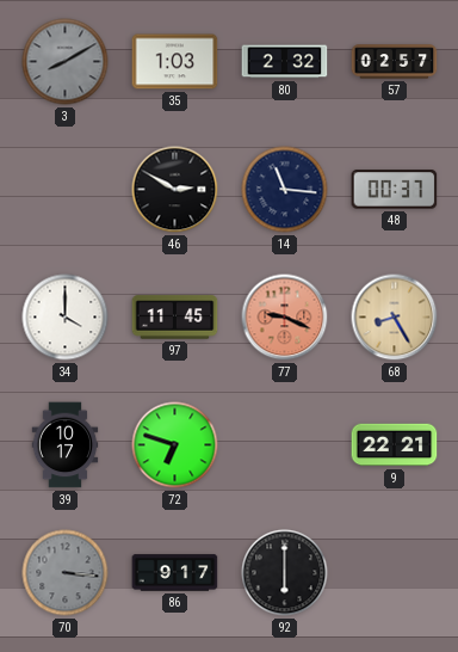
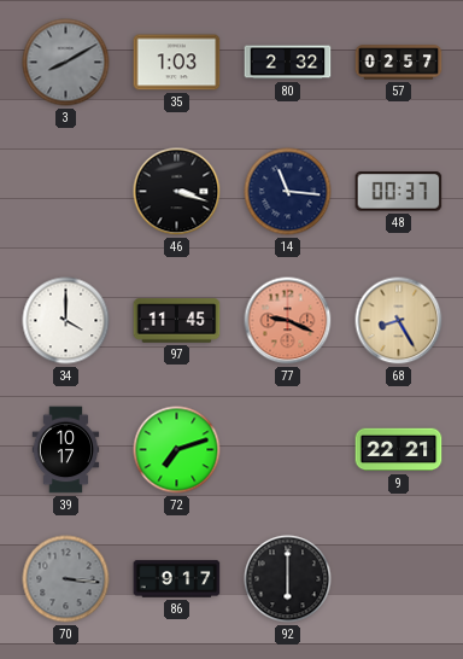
46: 2:50 -> 3:18
72: 6:48 -> 7:12
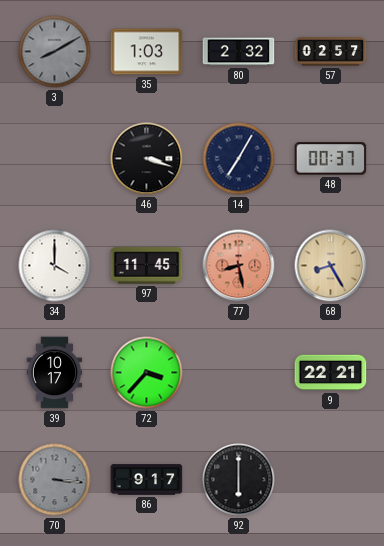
14: 11:16 -> 7:05
77: 9:19 -> 8:28
72: 7:12 -> 3:37
